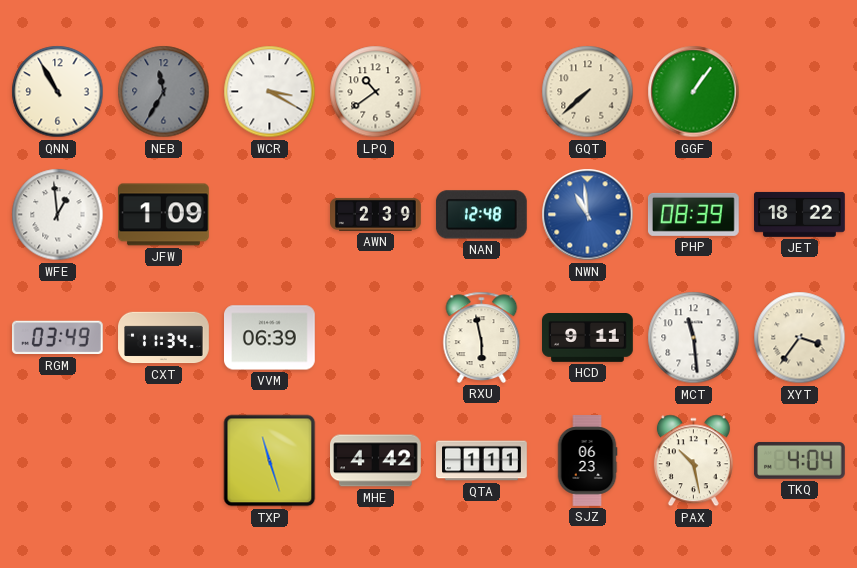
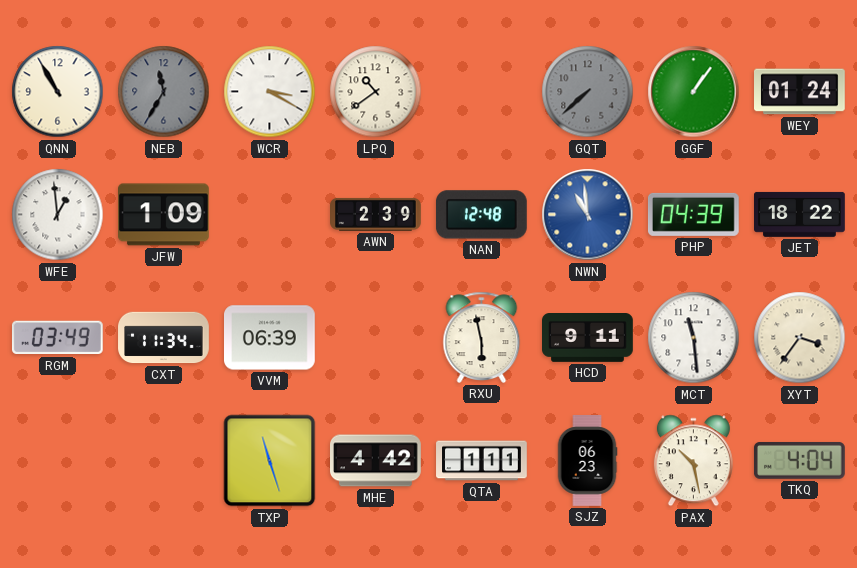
GQT dial: cream -> grey
WEY: none -> 01:24
PHP: 08:39 -> 04:39
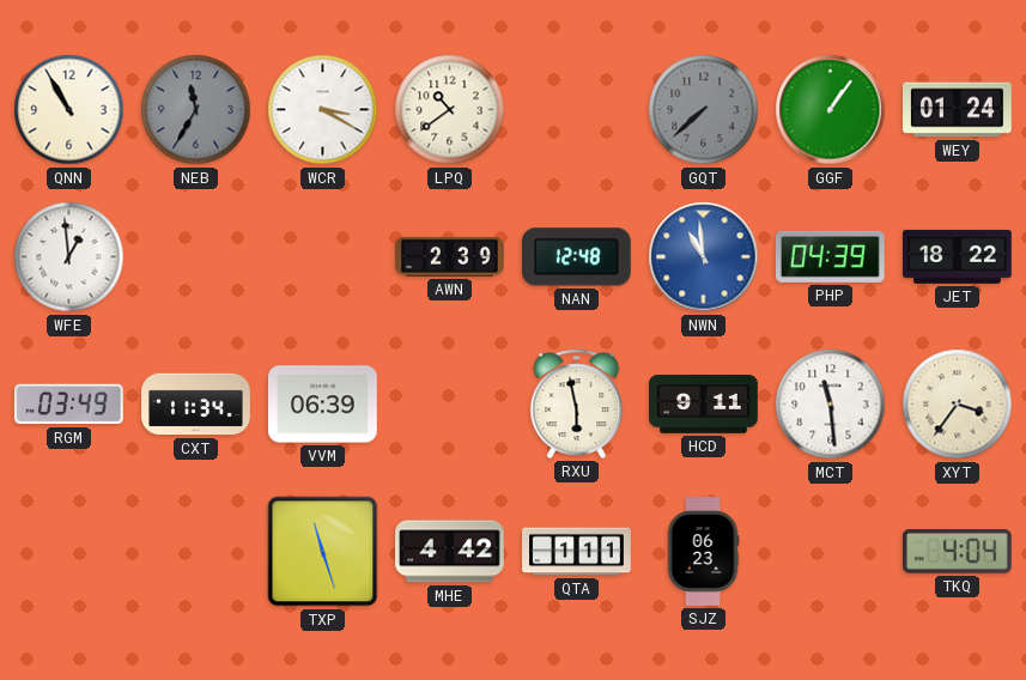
JFW: 1:09 -> none
PAX: 10:28 -> none
